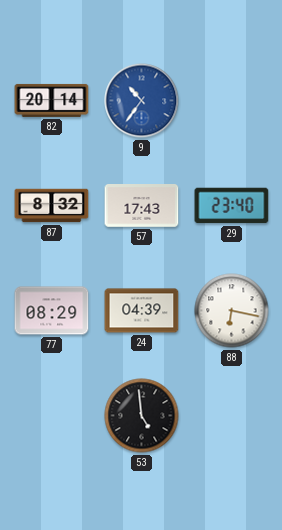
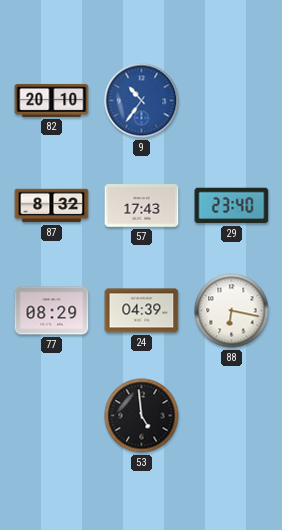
82: 20:14 -> 20:10
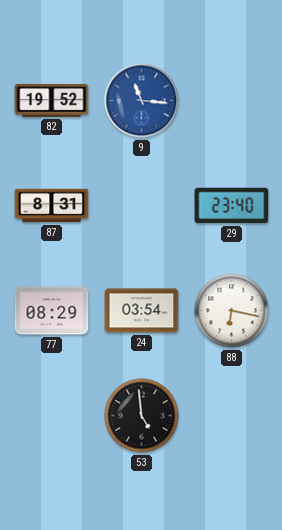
82: 20:10 -> 19:52
9: 10:36 -> 11:16
87: 8:32 -> 8:31
57: 17:43 -> none
24: 04:39 -> 03:54
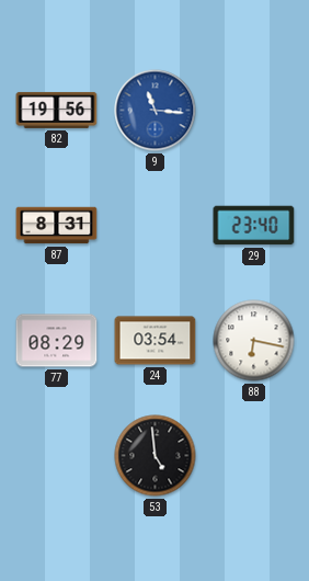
82: 19:52 -> 19:56
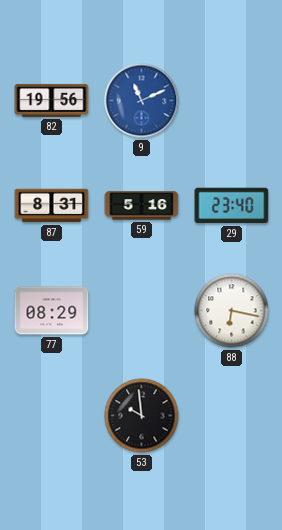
9: 11:16 -> 11:11
59: none -> 5:16
24: 03:54 -> none
53: 4:59 -> 9:59
